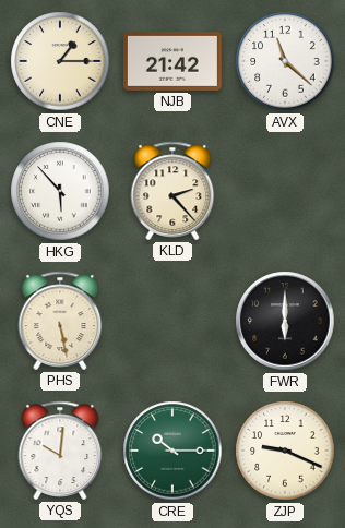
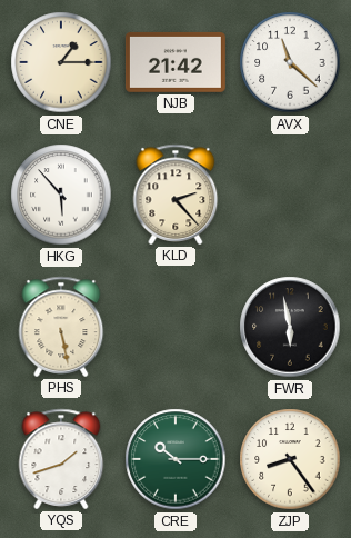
FWR: 6:00 -> 5:58
YQS: 10:01 -> 1:42
ZJP: 9:19 -> 8:24
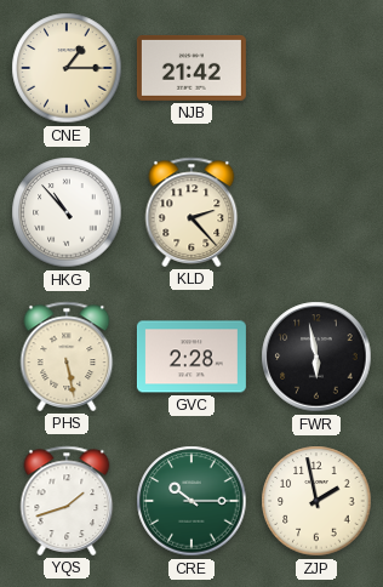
AVX: 11:22 -> none
HKG: 5:53 -> 10:53
GVC: none -> 2:28
ZJP: 8:24 -> 1:58
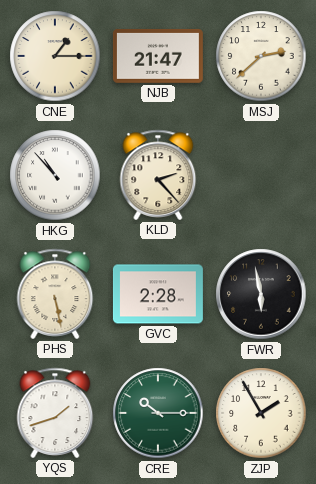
NJB: 21:42 -> 21:47
MSJ: none -> 2:38
ZJP: 1:58 -> 1:55
